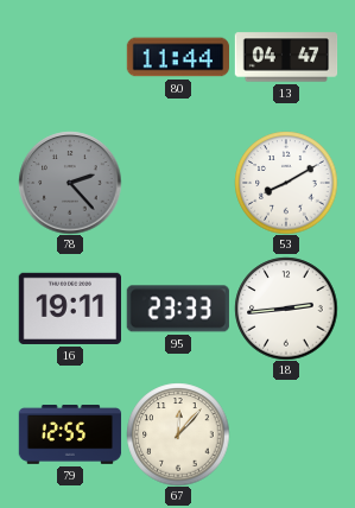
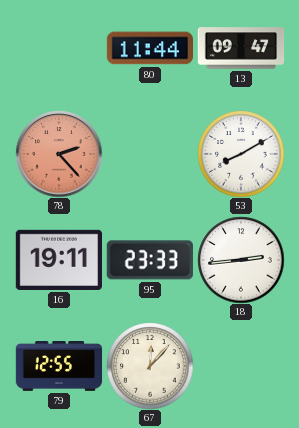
13: 04:47 -> 09:47
78 dial: grey -> salmon
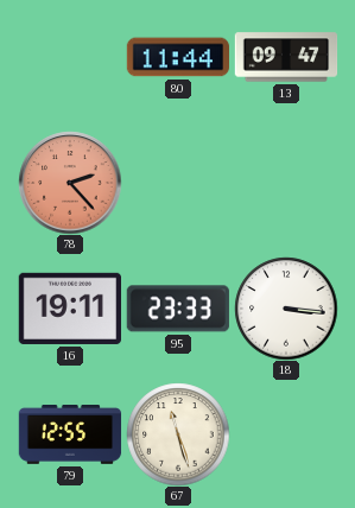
53: 8:10 -> none
18: 2:44 -> 3:16
67: 12:07 -> 11:27
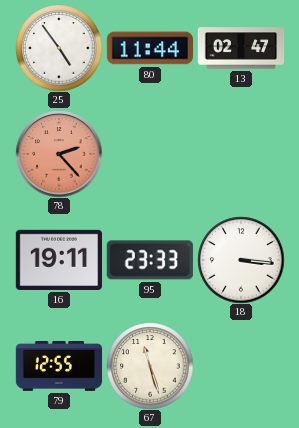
25: none -> 4:54
13: 09:47 -> 02:47
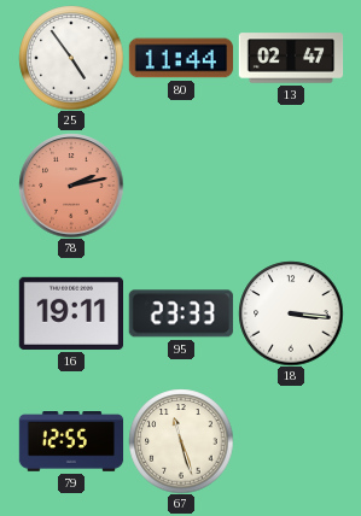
78: 2:23 -> 2:13
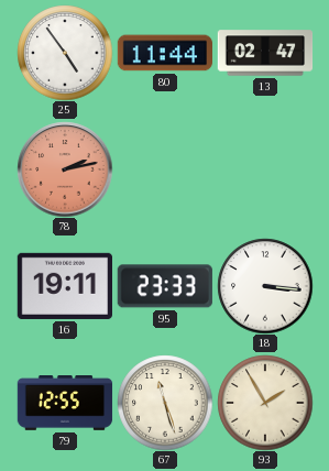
93: none -> 1:55
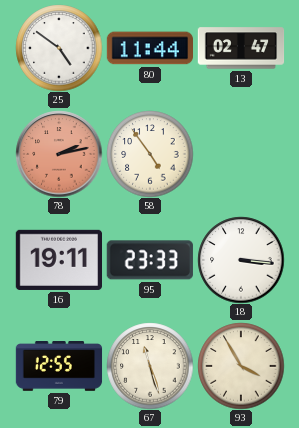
25: 4:54 -> 4:51
58: none -> 4:54
93: 1:55 -> 3:55
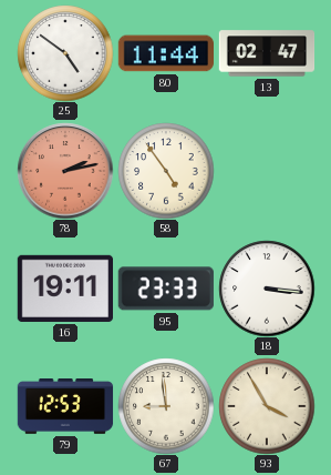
79: 12:55 -> 12:53
67: 11:27 -> 8:59
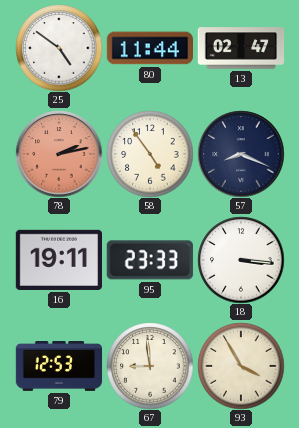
57: none -> 8:19
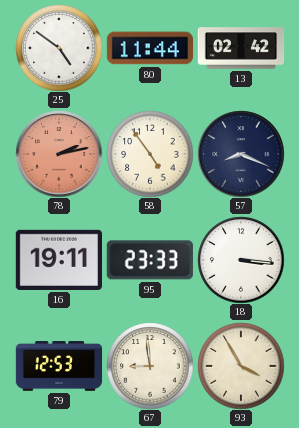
13: 02:47 -> 02:42
